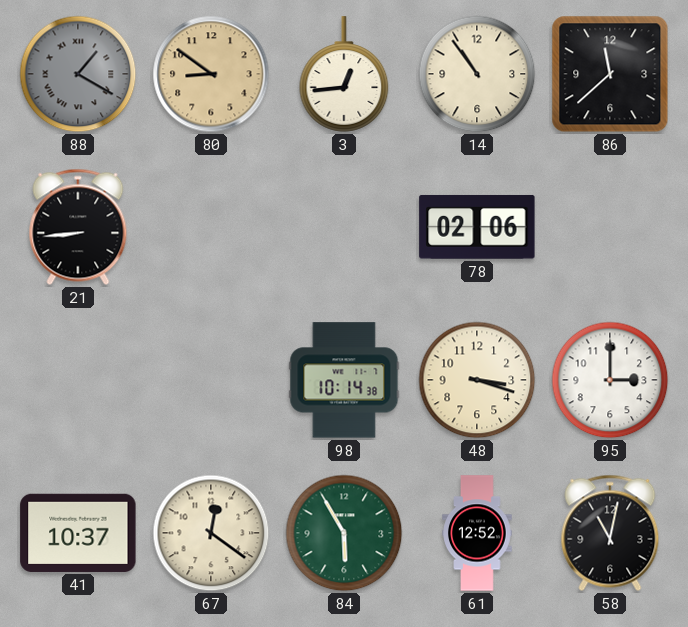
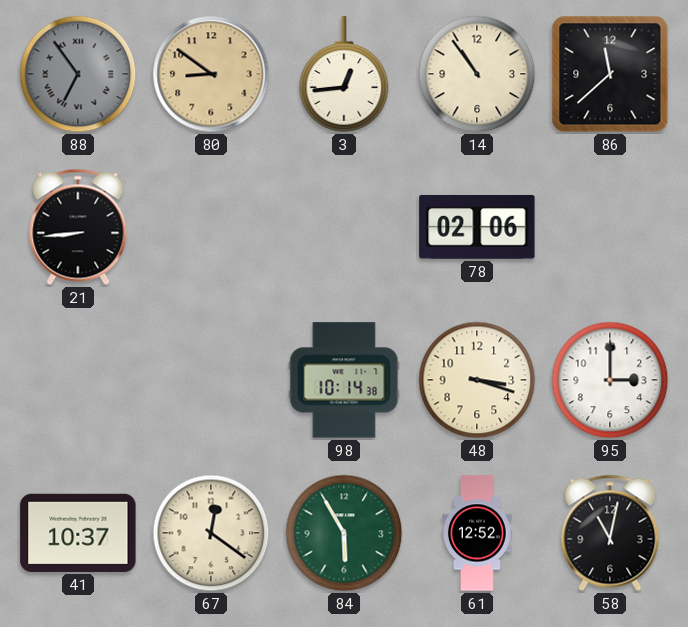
88: 1:20 -> 6:54
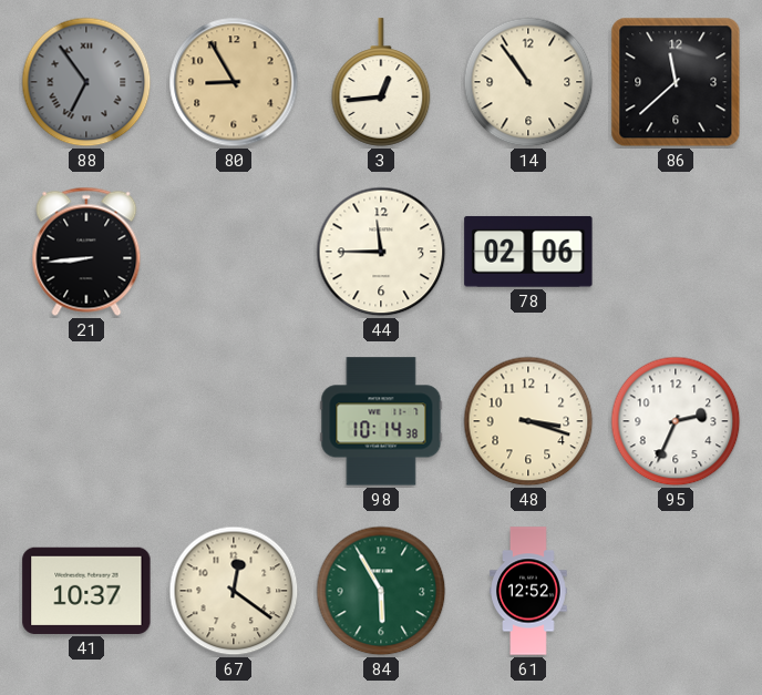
80: 8:51 -> 8:55
44: none -> 11:45
95: 3:00 -> 2:34
58: 11:02 -> none
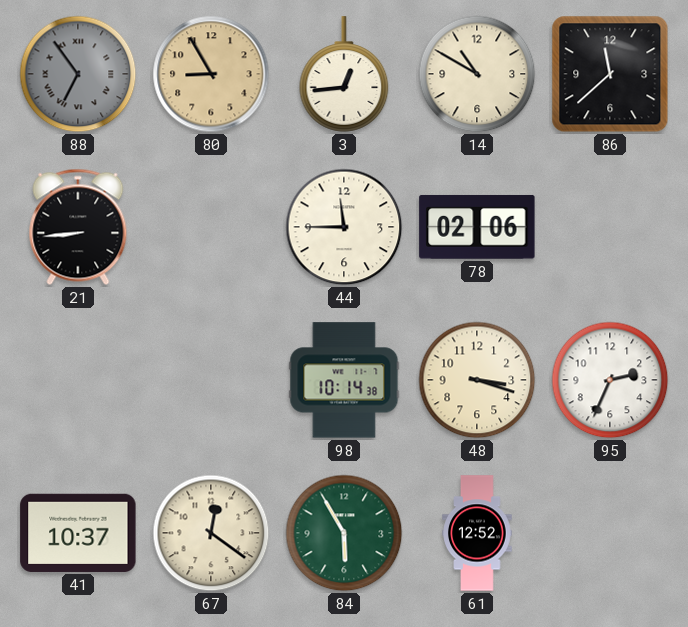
14: 10:54 -> 10:50
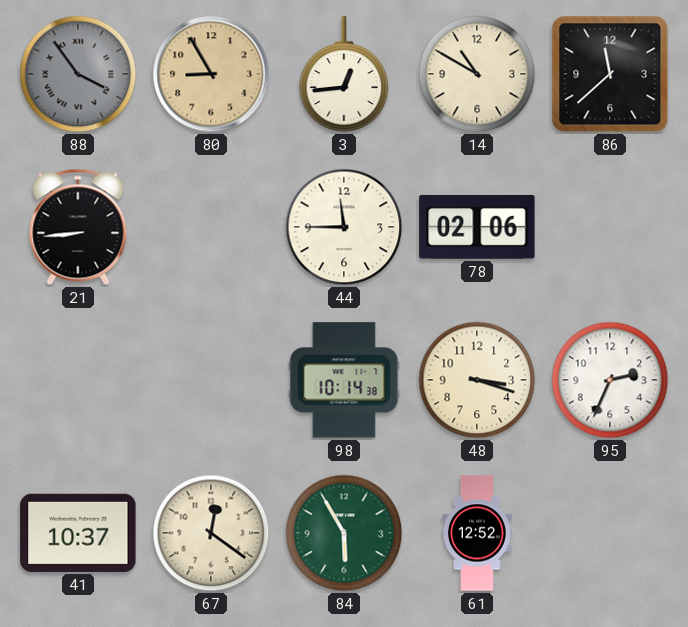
88: 6:54 -> 3:54
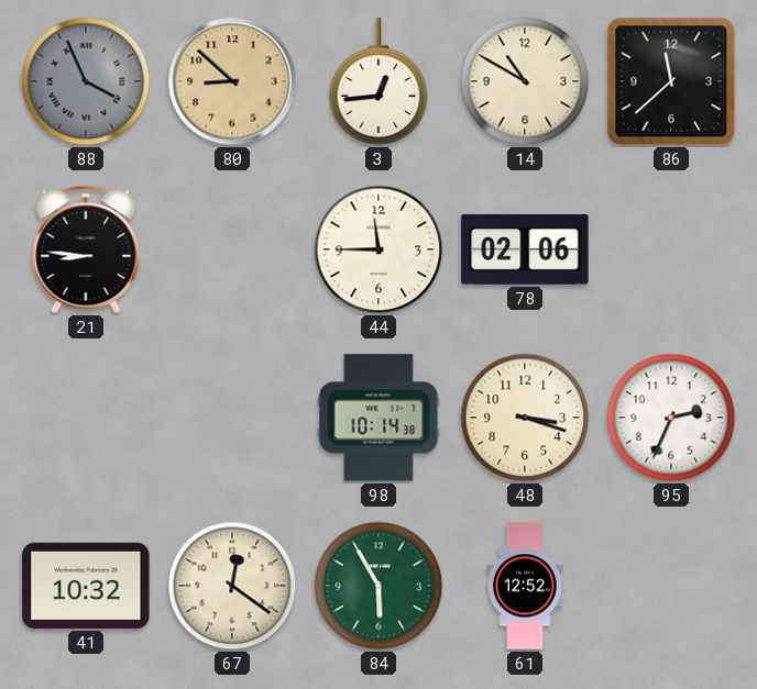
88: 3:54 -> 3:56
80: 8:55 -> 8:52
21: 8:44 -> 8:46
41: 10:37 -> 10:32
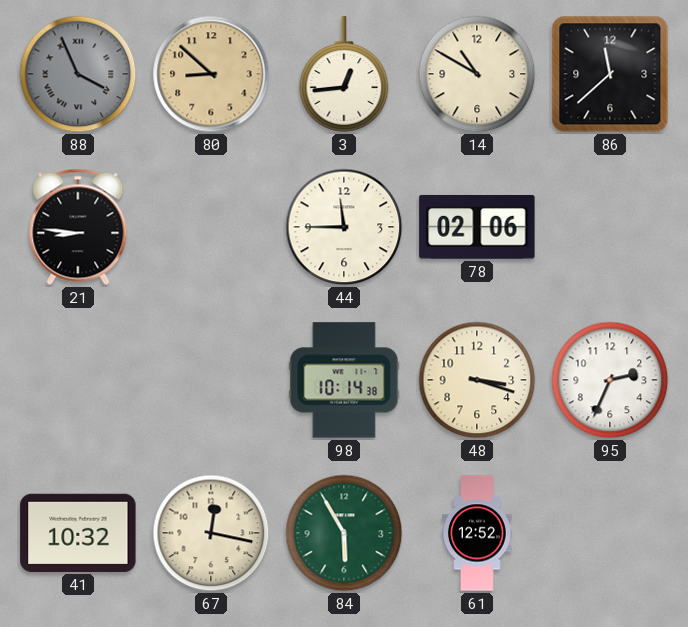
67: 12:21 -> 12:17
